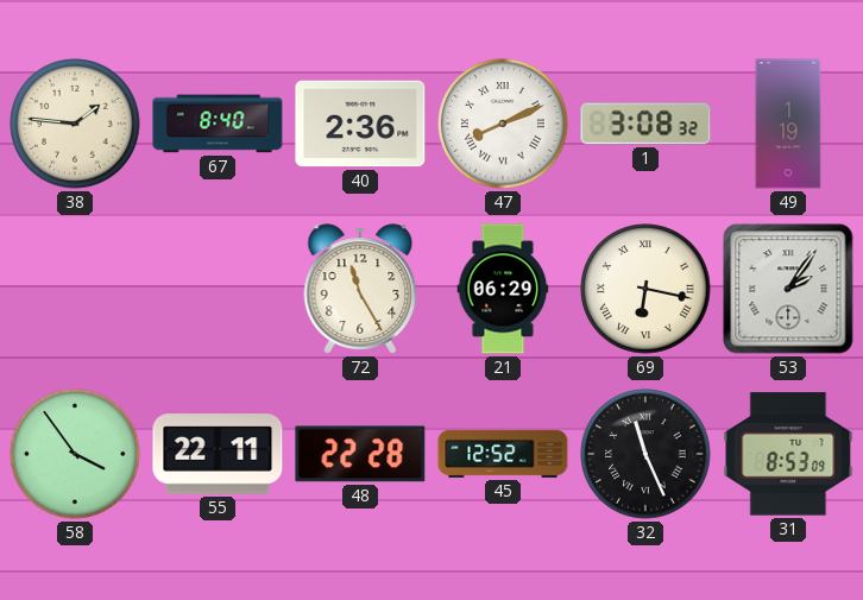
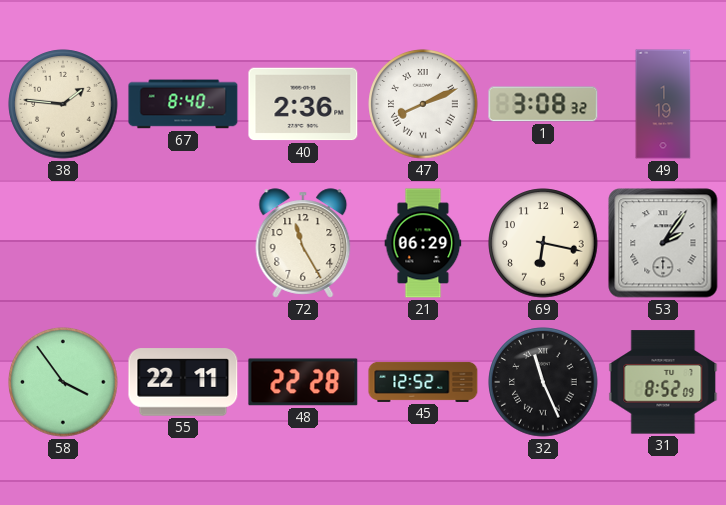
69 numerals: Roman -> Arabic
31: 8:53 -> 8:52
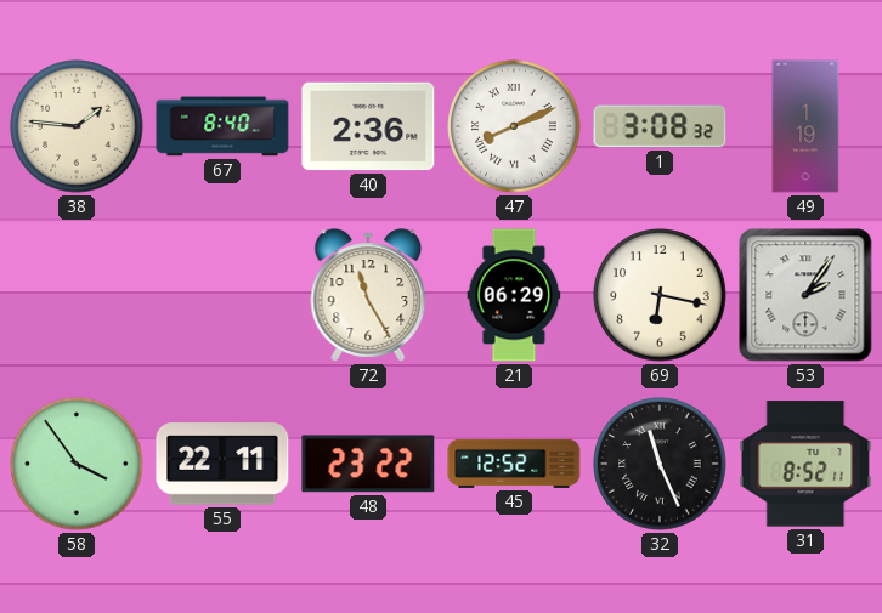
48: 22:28 -> 23:22
31: 8:52:09 -> 8:52:11
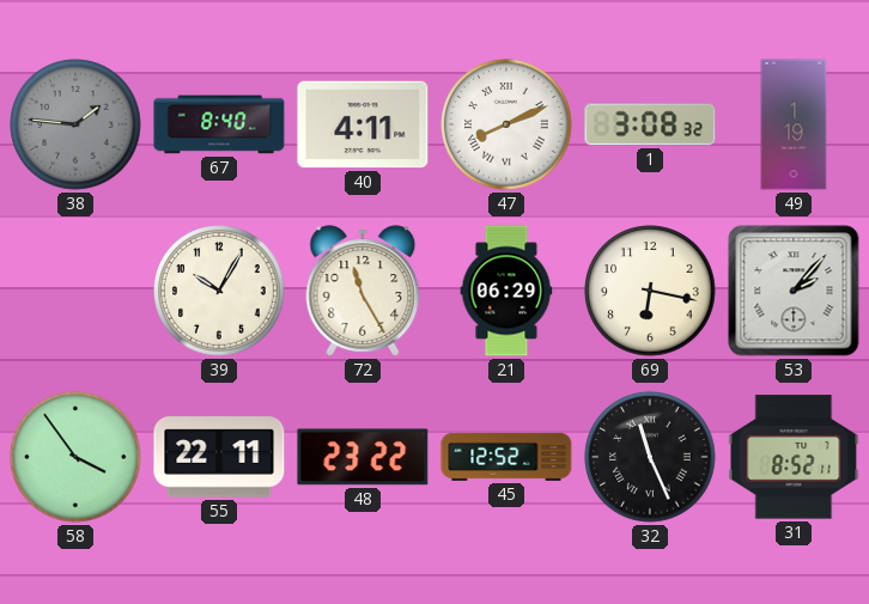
38 dial: cream -> grey
40: 2:36 -> 4:11
39: none -> 10:05
53: 2:06 -> 2:07
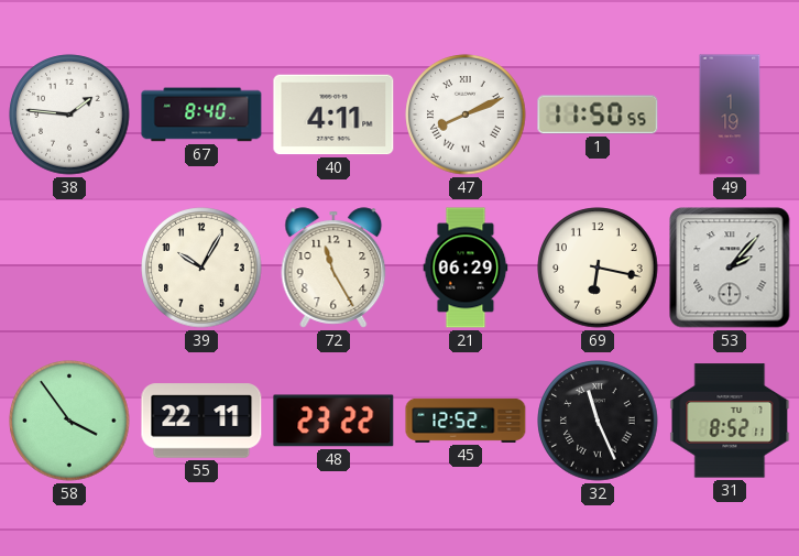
38 dial: grey -> white
1: 3:08 -> 11:50
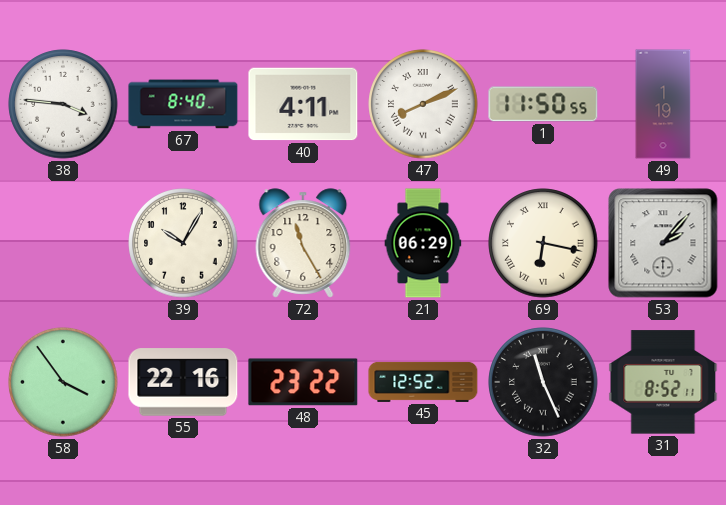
38: 1:46 -> 3:46
69 numerals: Arabic -> Roman
55: 22:11 -> 22:16
